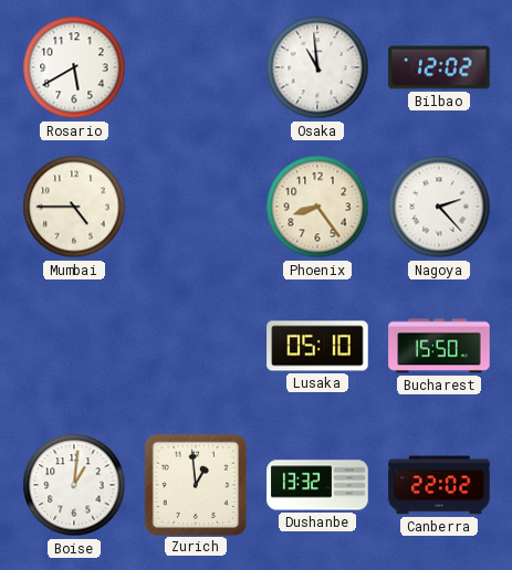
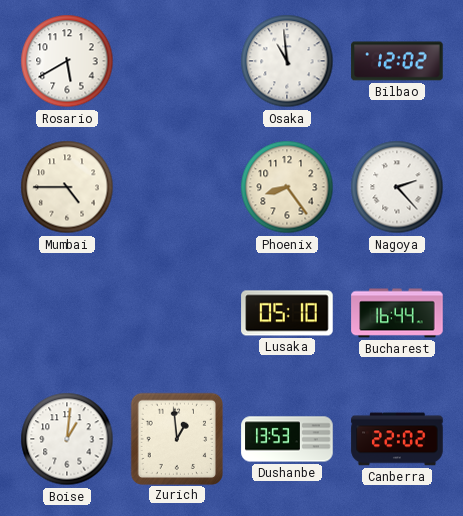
Bucharest: 15:50 -> 16:44
Dushanbe: 13:32 -> 13:53
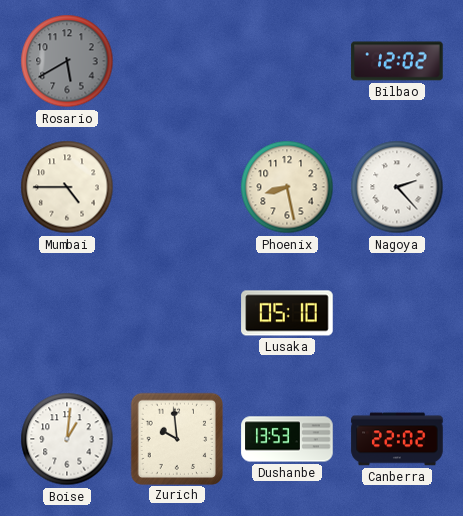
Rosario dial: white -> grey
Osaka: 10:59 -> none
Phoenix: 8:24 -> 8:28
Bucharest: 16:44 -> none
Zurich: 12:59 -> 9:59
